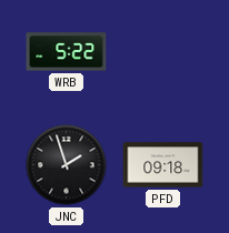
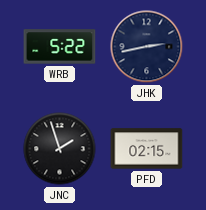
JHK: none -> 2:43
PFD: 09:18 -> 02:15
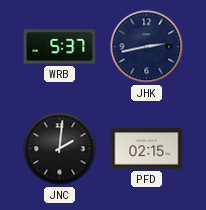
WRB: 5:22 -> 5:37
JNC: 1:57 -> 2:01
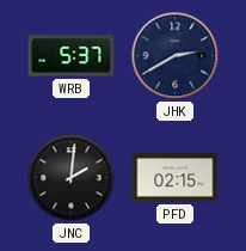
JHK: 2:43 -> 2:40
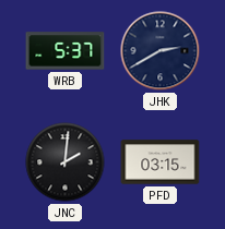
PFD: 02:15 -> 03:15
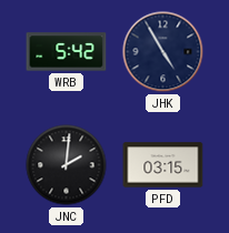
WRB: 5:37 -> 5:42
JHK: 2:40 -> 4:55
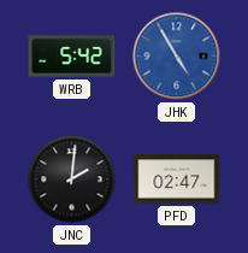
JHK dial: navy -> blue
PFD: 03:15 -> 02:47
